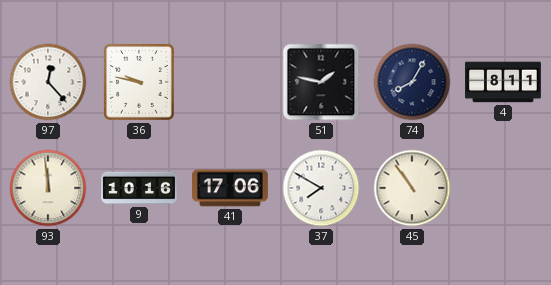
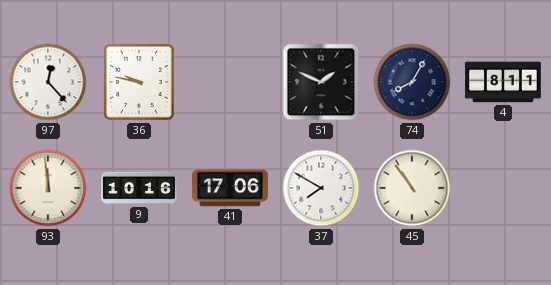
51: 1:47 -> 1:49
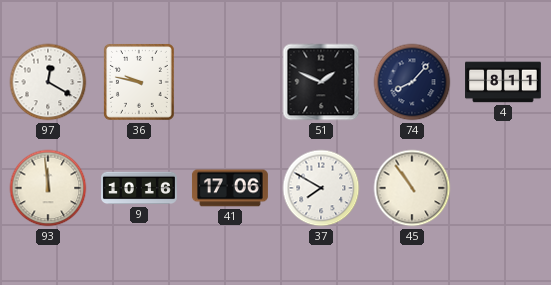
97: 12:23 -> 12:20
74: 8:05 -> 8:07
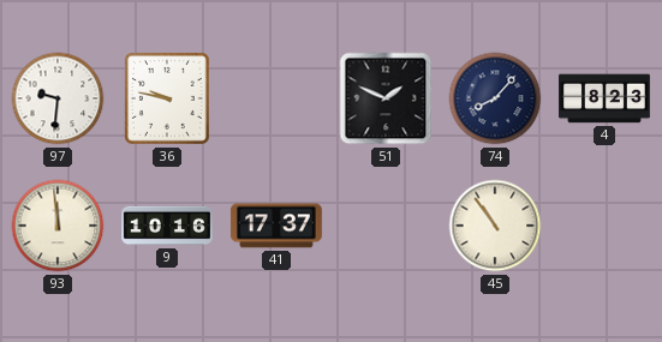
97: 12:20 -> 9:31
4: 8:11 -> 8:23
41: 17:06 -> 17:37
37: 7:50 -> none
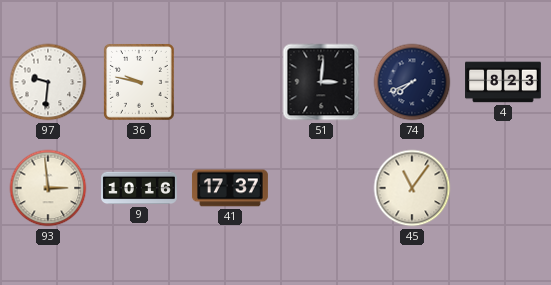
51: 1:49 -> 3:01
74: 8:07 -> 7:41
93: 11:59 -> 2:59
45: 10:54 -> 11:06
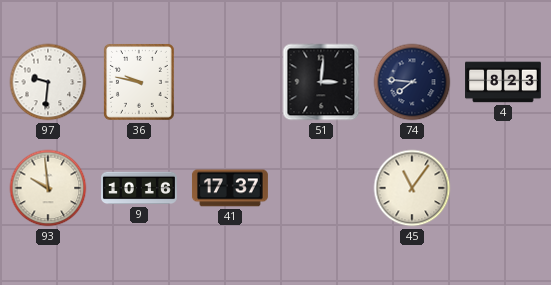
74: 7:41 -> 7:46
93: 2:59 -> 9:59
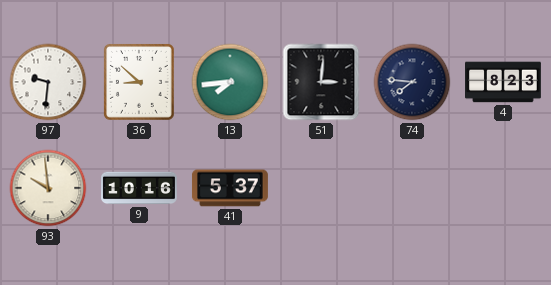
36: 9:47 -> 8:52
13: none -> 7:44
41: 17:37 -> 5:37
45: 11:06 -> none
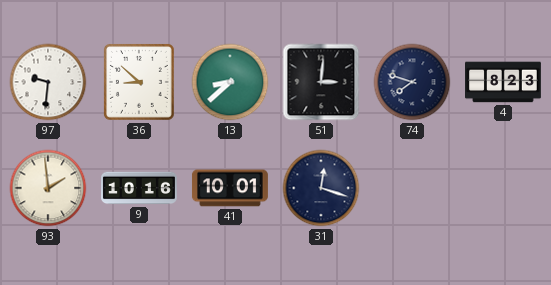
13: 7:44 -> 8:38
74: 7:46 -> 7:48
93: 9:59 -> 1:59
41: 5:37 -> 10:01
31: none -> 12:18
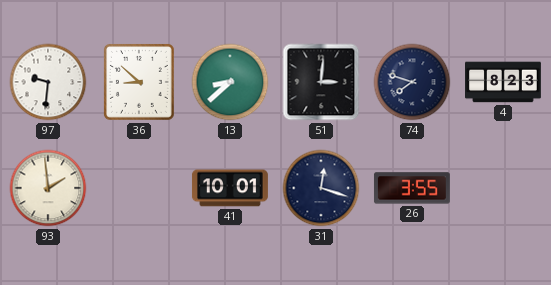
9: 10:16 -> none
26: none -> 3:55
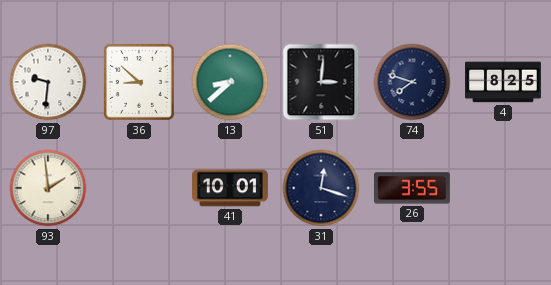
4: 8:23 -> 8:25
